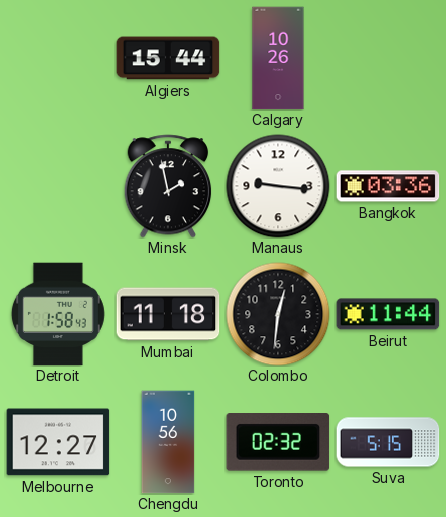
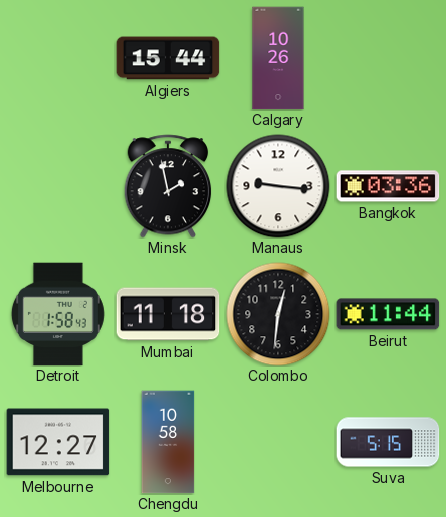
Chengdu: 10:56 -> 10:58
Toronto: 02:32 -> none
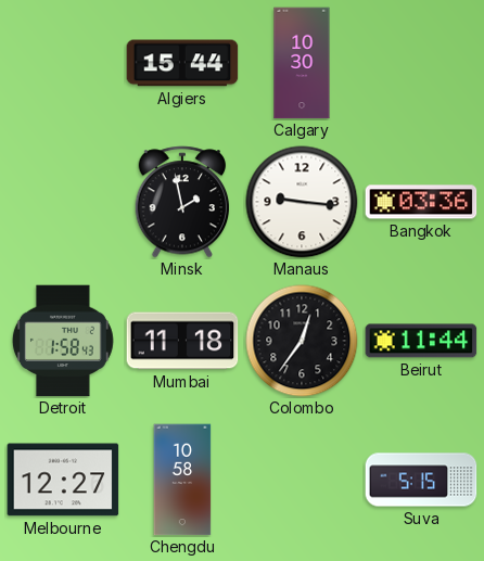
Calgary: 10:26 -> 10:30
Colombo: 12:31 -> 12:36
